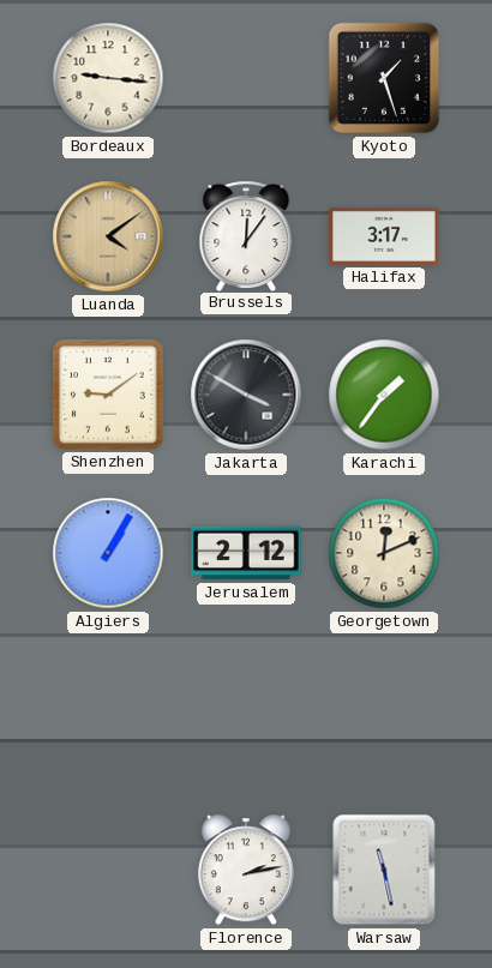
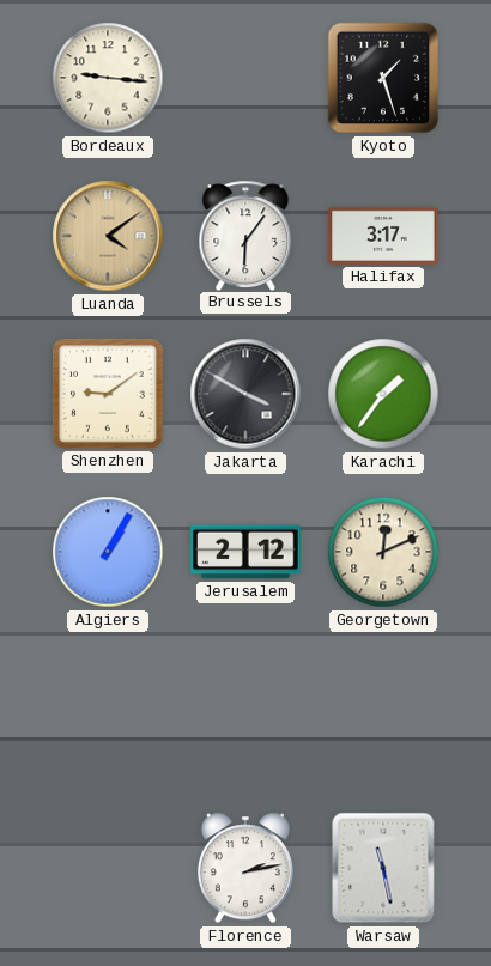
Brussels: 12:06 -> 6:06
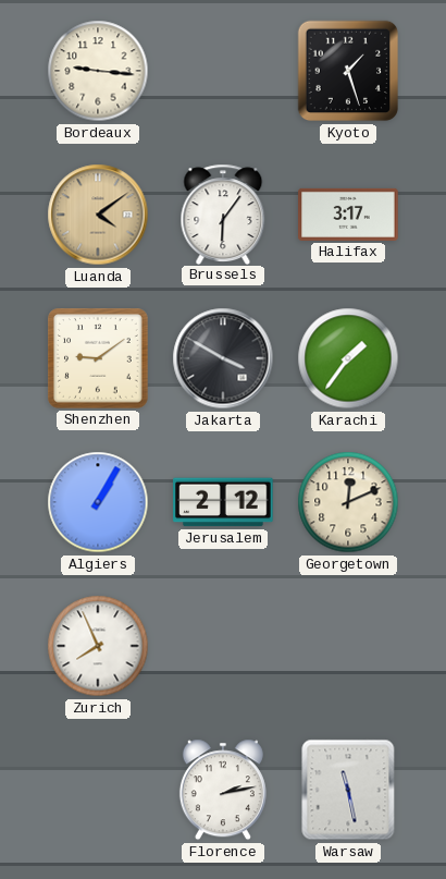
Zurich: none -> 7:56
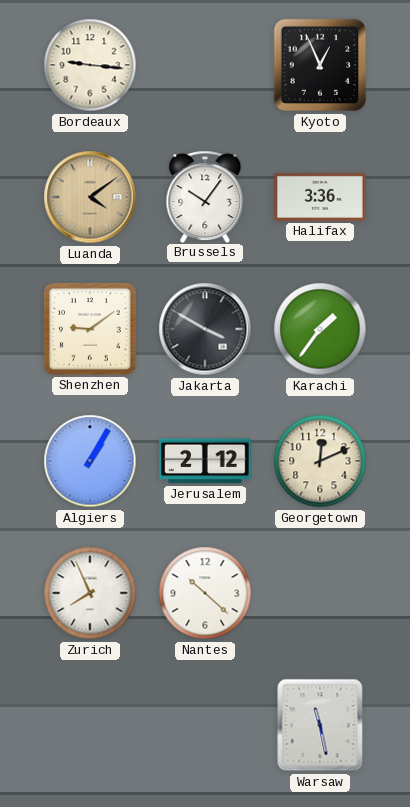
Kyoto: 1:27 -> 12:56
Brussels: 6:06 -> 10:06
Halifax: 3:17 -> 3:36
Nantes: none -> 10:22
Florence: 2:13 -> none
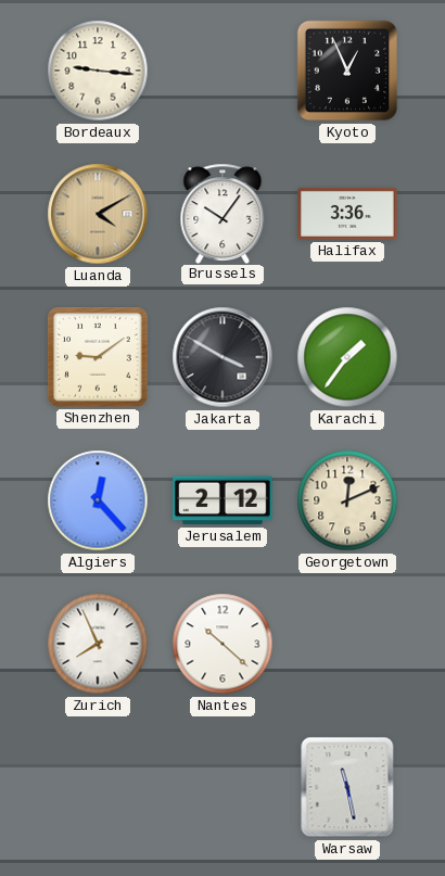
Luanda: 4:09 -> 4:10
Algiers: 1:05 -> 12:23
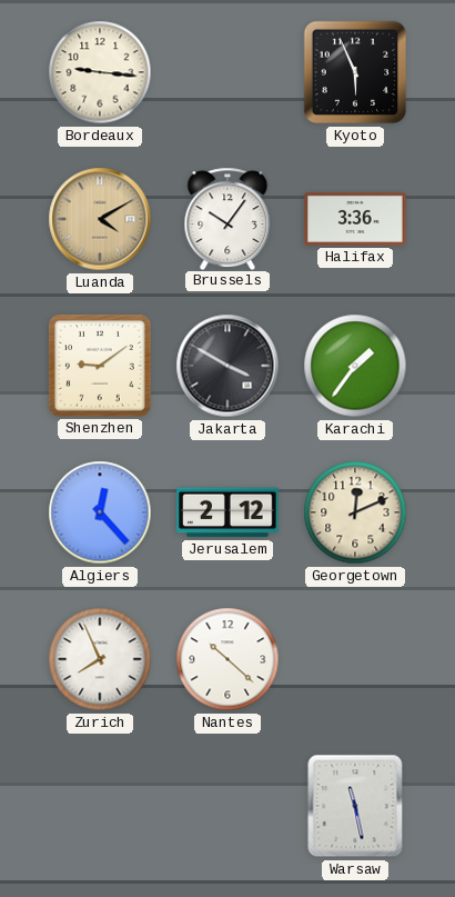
Kyoto: 12:56 -> 5:56
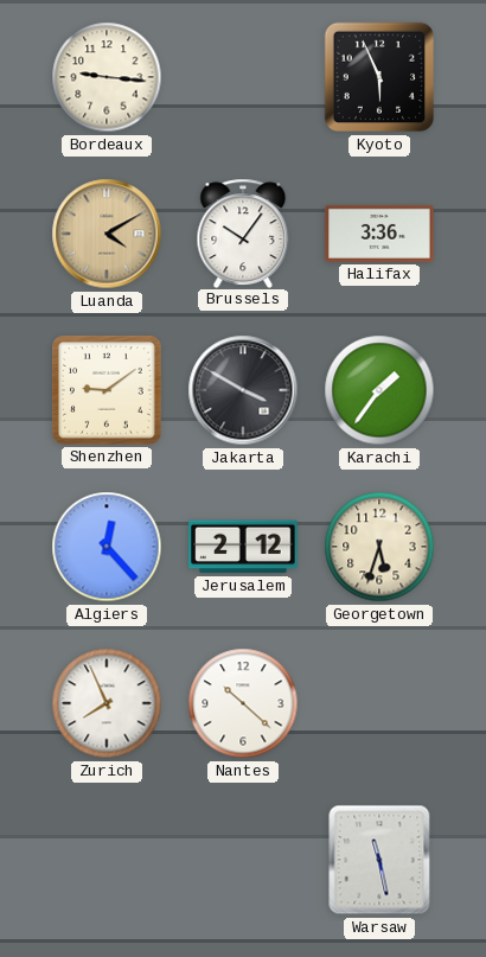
Georgetown: 12:11 -> 5:33
